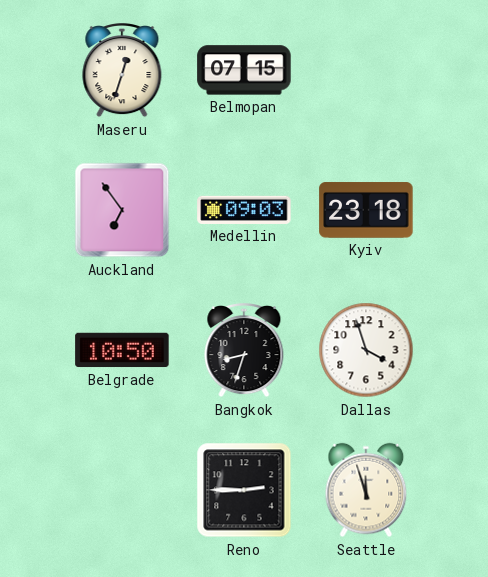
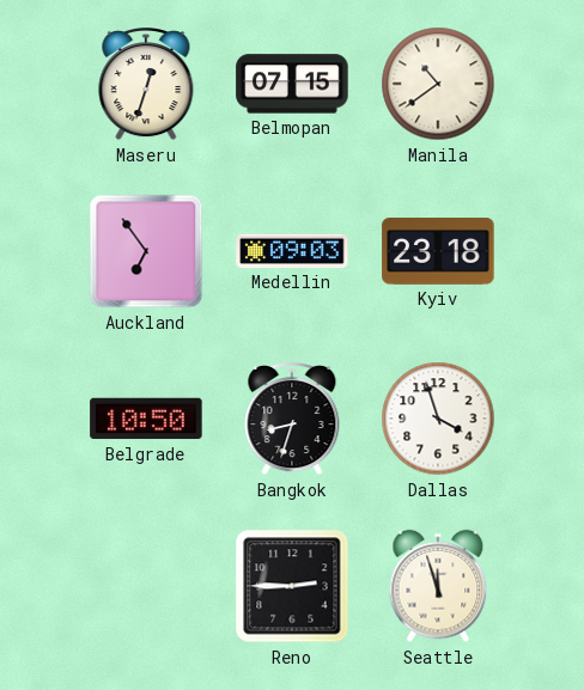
Manila: none -> 10:39
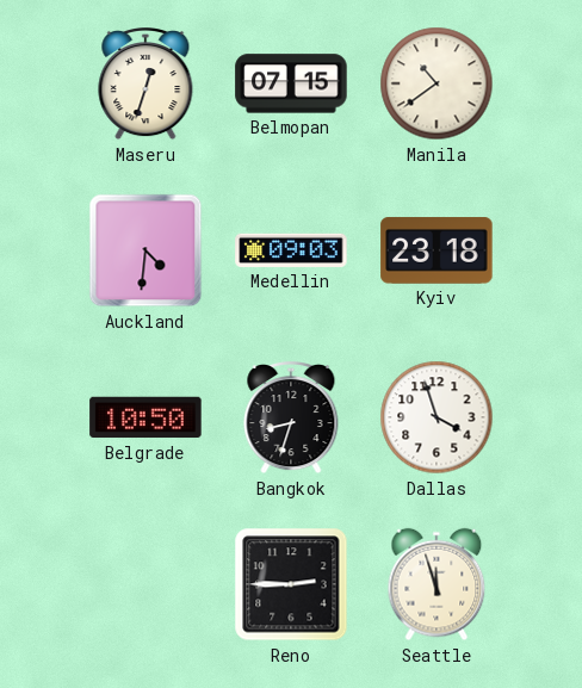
Auckland: 6:54 -> 4:31
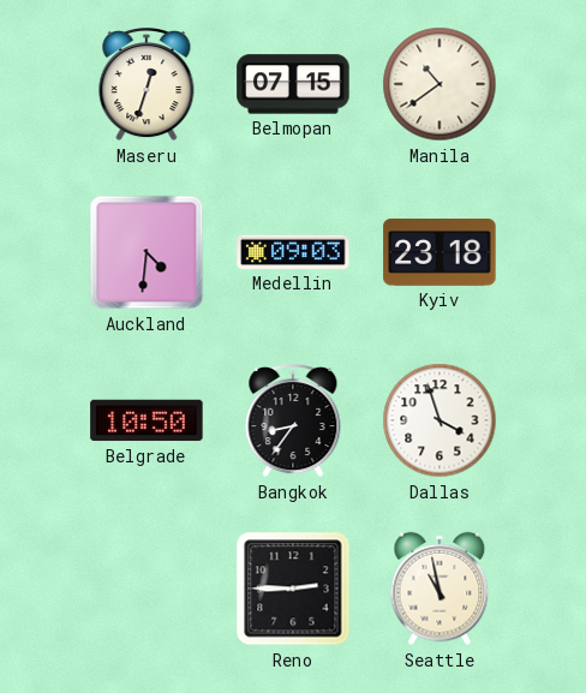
Bangkok: 8:33 -> 8:36
Seattle: 11:57 -> 10:58
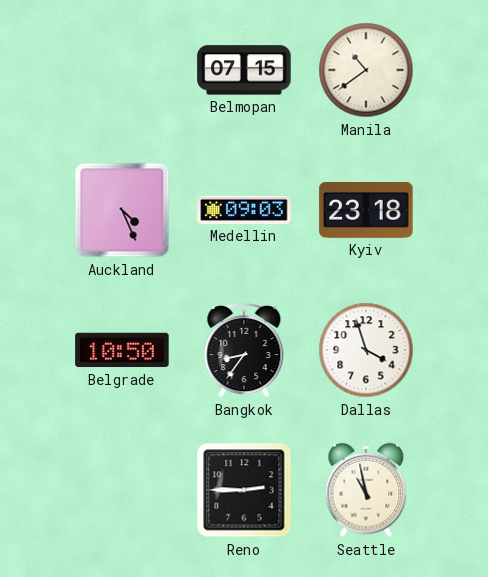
Maseru: 12:33 -> none
Auckland: 4:31 -> 4:26
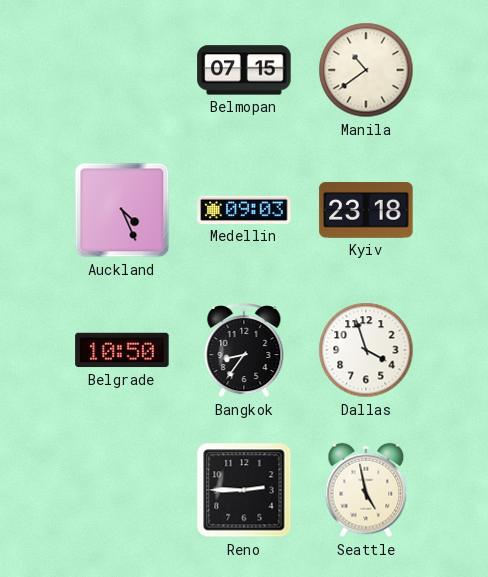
Seattle: 10:58 -> 4:58
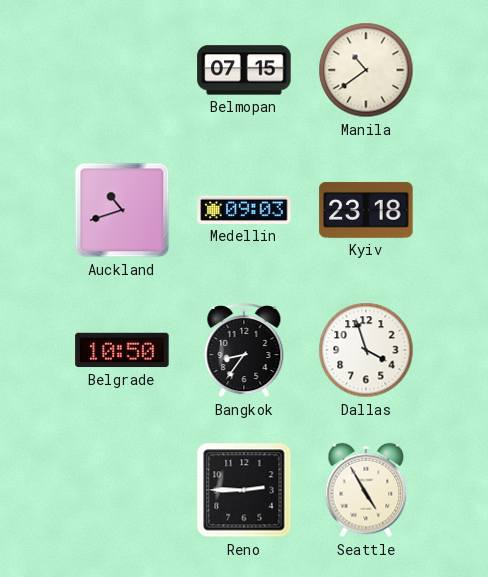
Auckland: 4:26 -> 10:42
Seattle: 4:58 -> 4:55
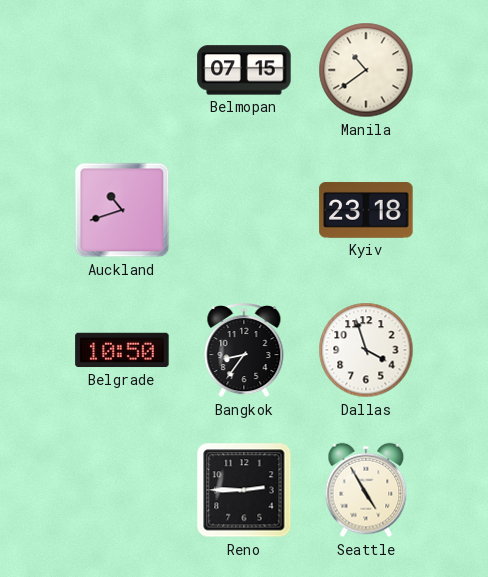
Medellin: 09:03 -> none
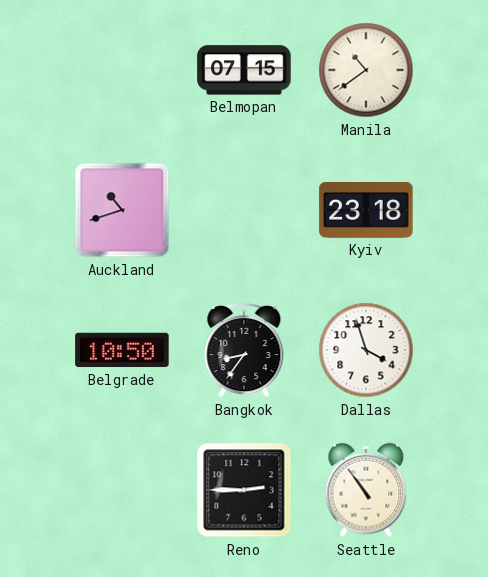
Seattle: 4:55 -> 10:54
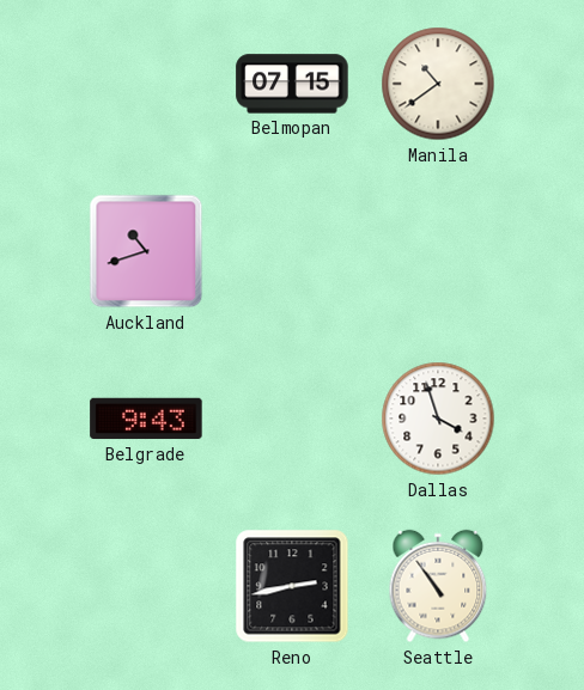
Kyiv: 23:18 -> none
Belgrade: 10:50 -> 9:43
Bangkok: 8:36 -> none
Reno: 2:45 -> 2:43
